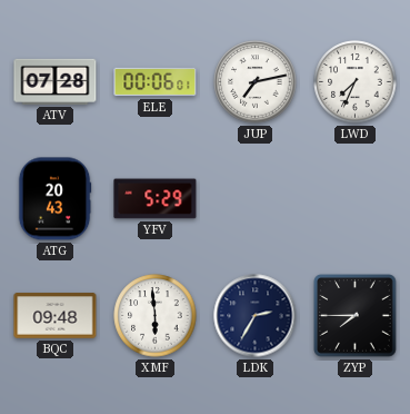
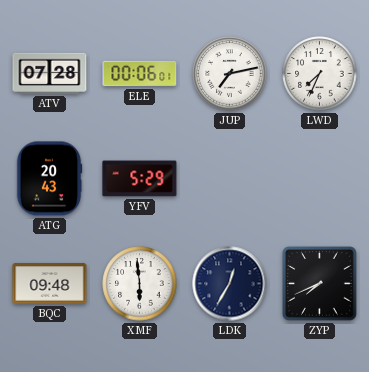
LDK: 2:35 -> 12:35
ZYP: 7:45 -> 7:41
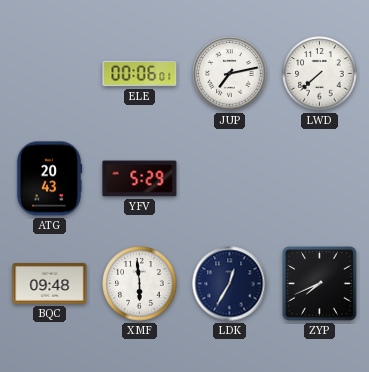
ATV: 07:28 -> none
LWD: 7:34 -> 7:38
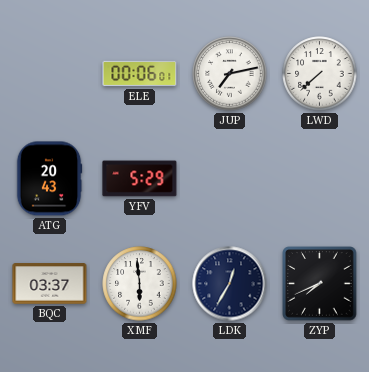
BQC: 09:48 -> 03:37
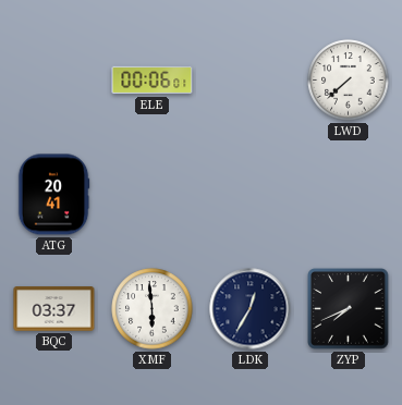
JUP: 7:13 -> none
ATG: 20:43 -> 20:41
YFV: 5:29 -> none
